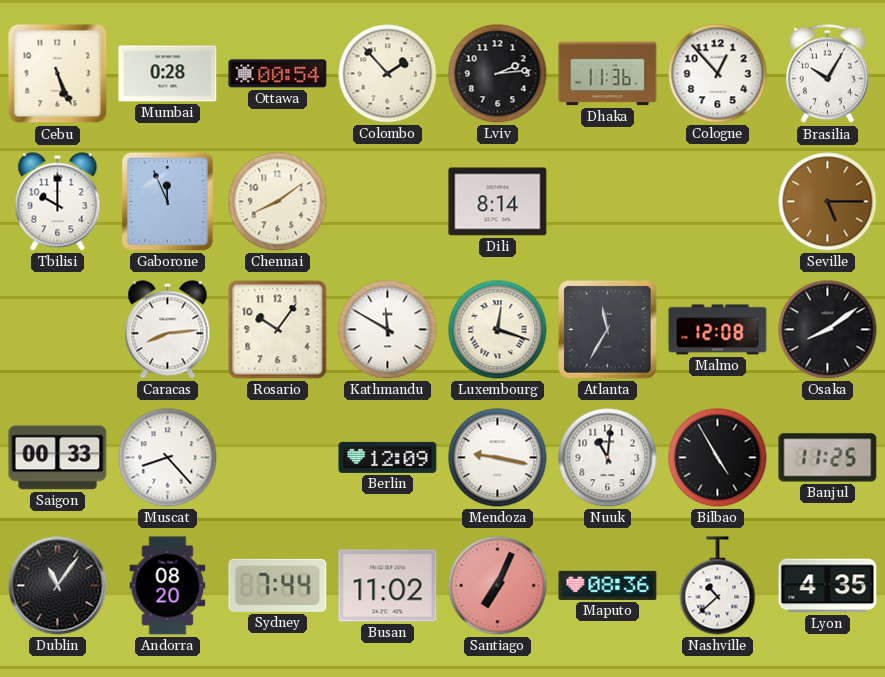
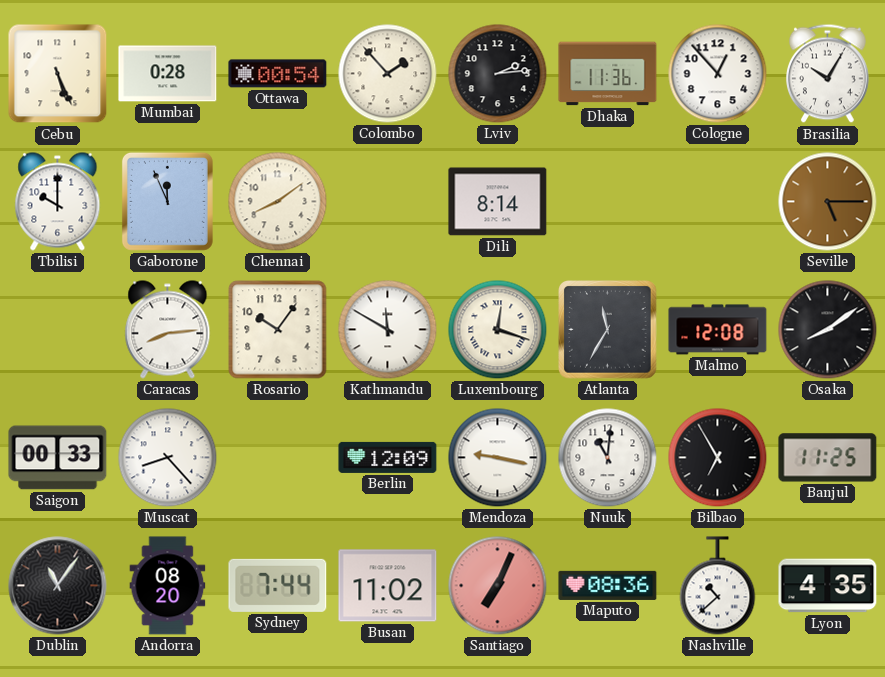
Bilbao: 4:55 -> 6:55
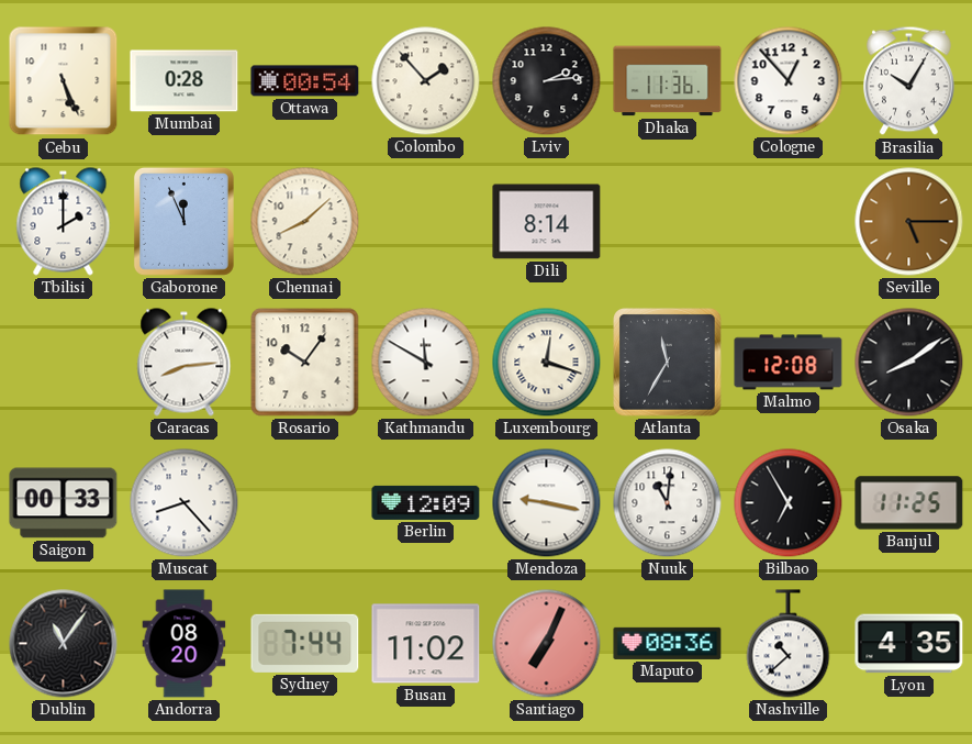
Tbilisi: 10:00 -> 2:00
Chennai: 8:09 -> 8:08
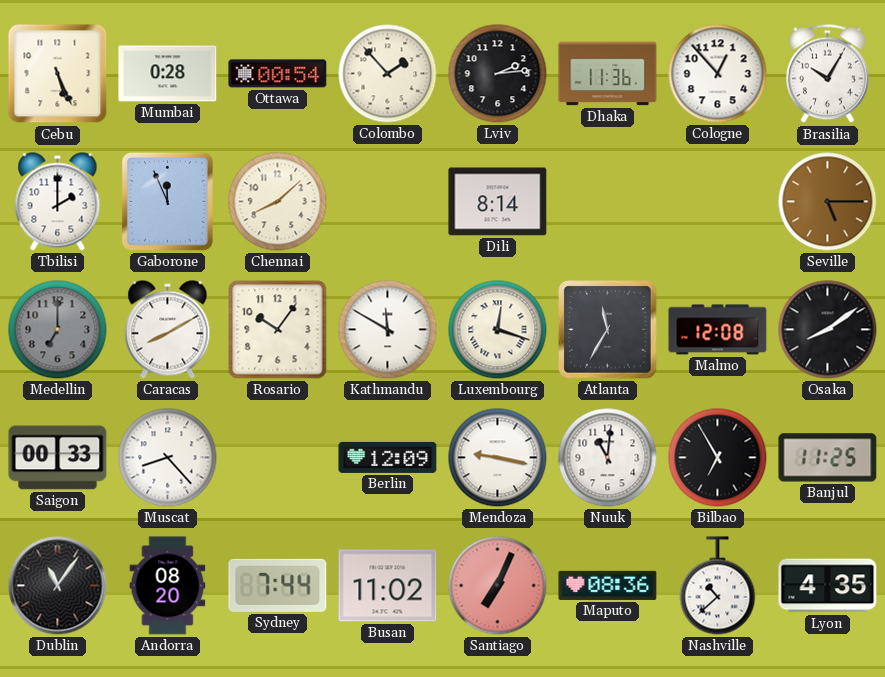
Medellin: none -> 7:00
Caracas: 8:14 -> 8:10
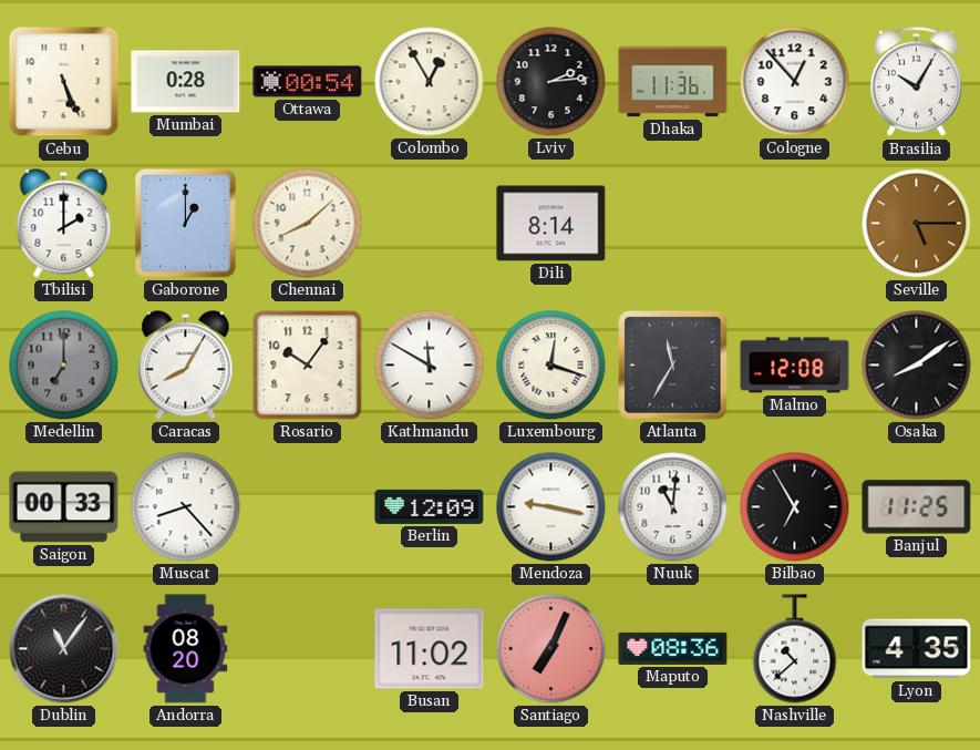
Colombo: 1:53 -> 12:55
Gaborone: 11:56 -> 1:00
Caracas: 8:10 -> 8:05
Sydney: 7:44 -> none
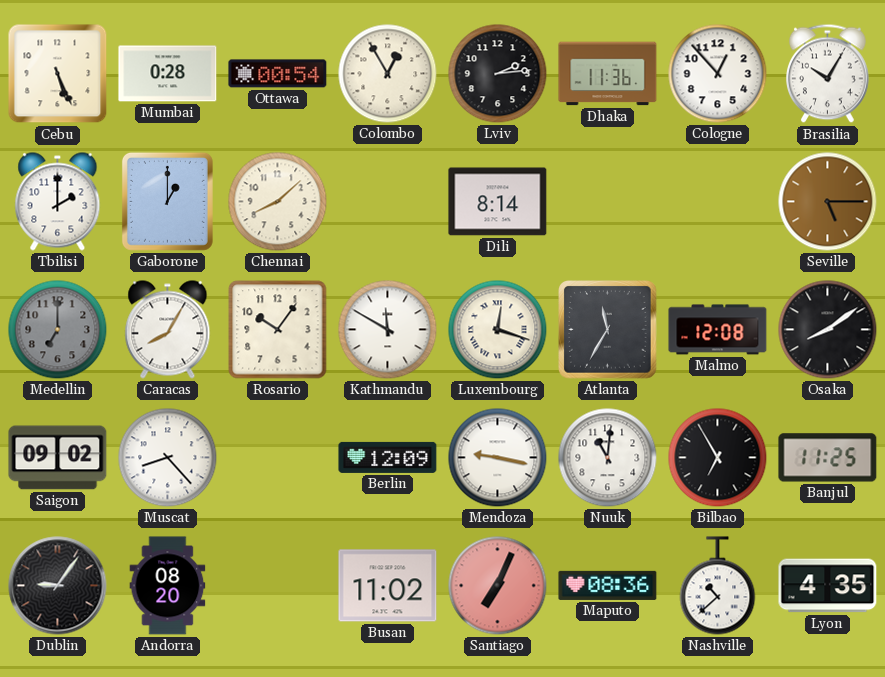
Saigon: 00:33 -> 09:02
Dublin: 11:06 -> 9:06
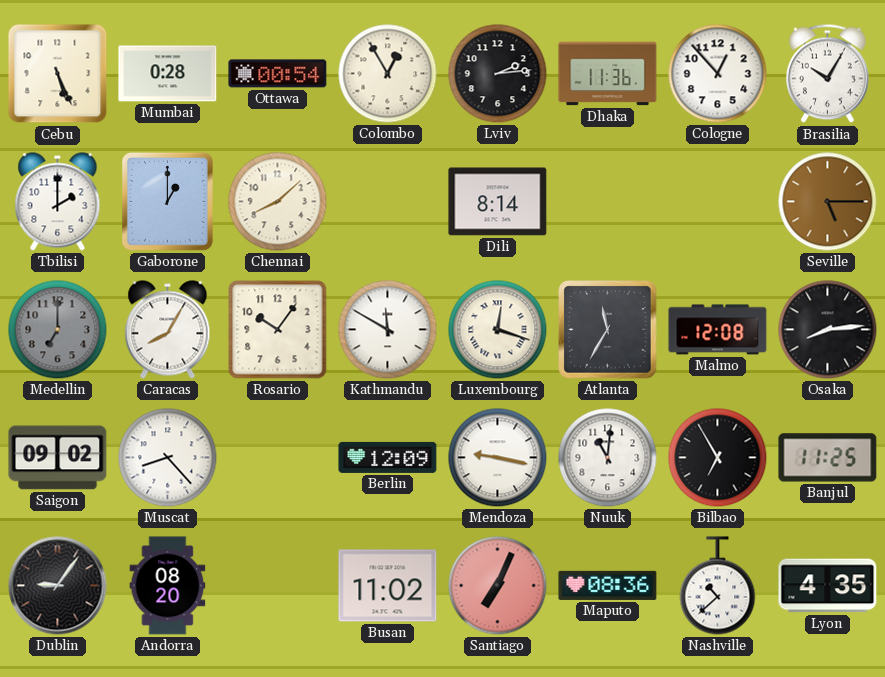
Osaka: 8:09 -> 8:14
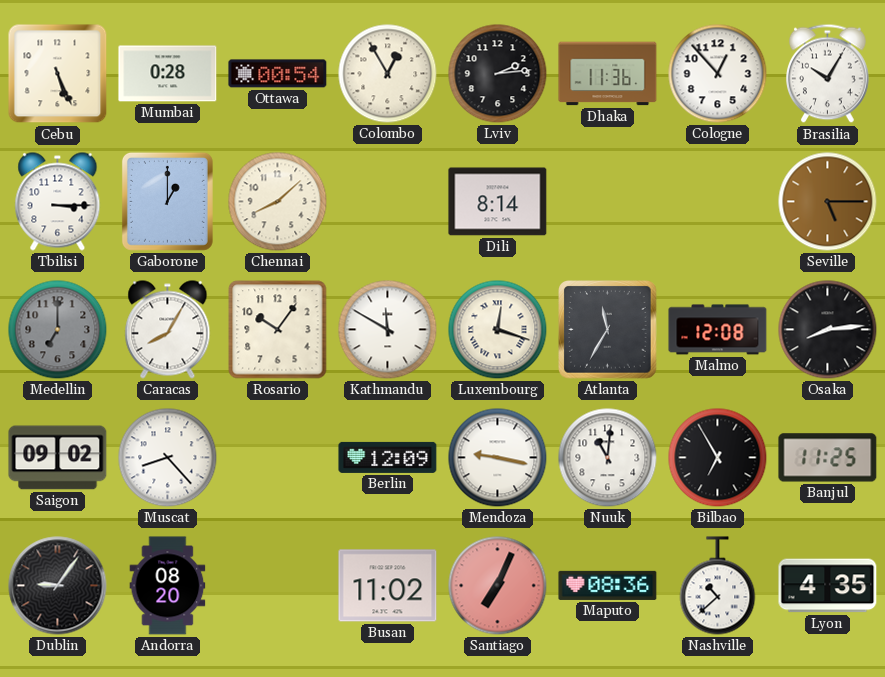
Tbilisi: 2:00 -> 3:15
